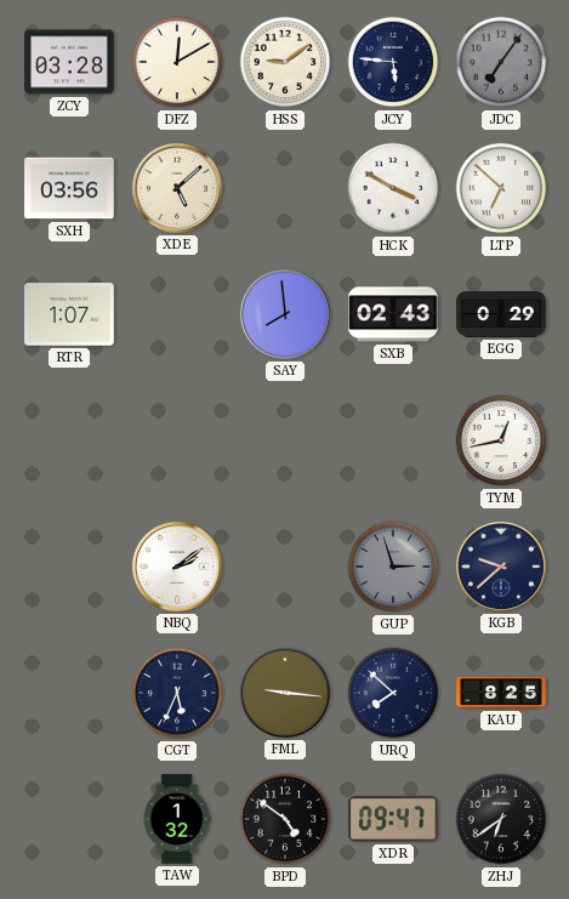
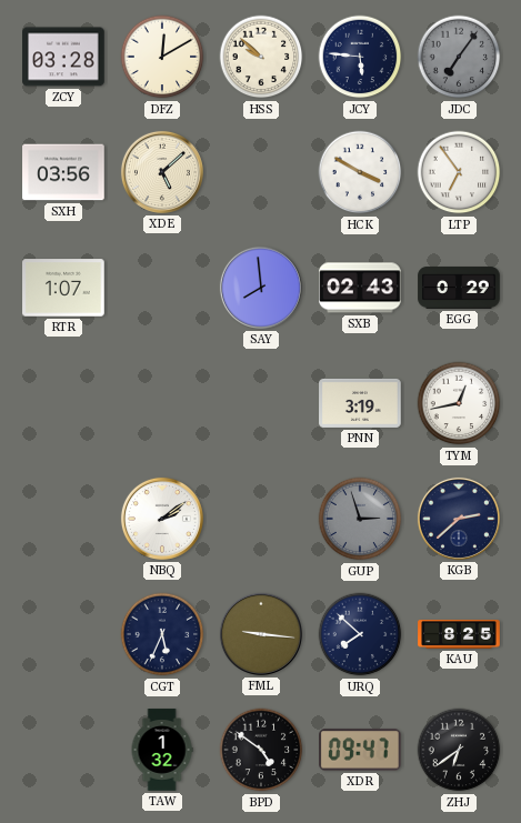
HSS: 9:09 -> 9:52
LTP: 6:52 -> 6:54
PNN: none -> 3:19
KGB: 9:38 -> 2:38
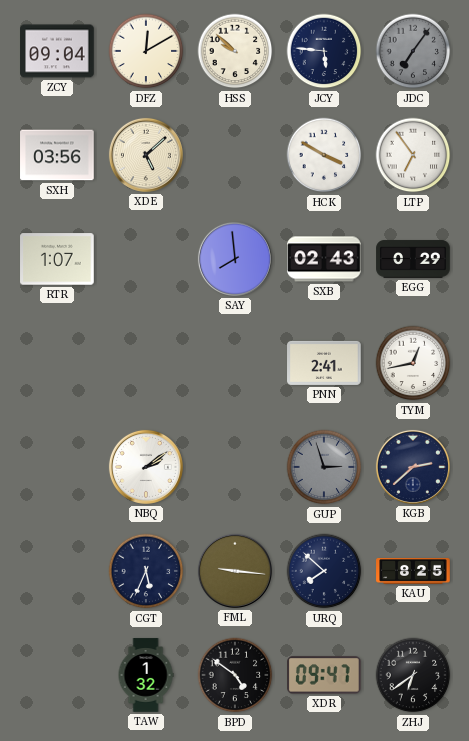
ZCY: 03:28 -> 09:04
PNN: 3:19 -> 2:41
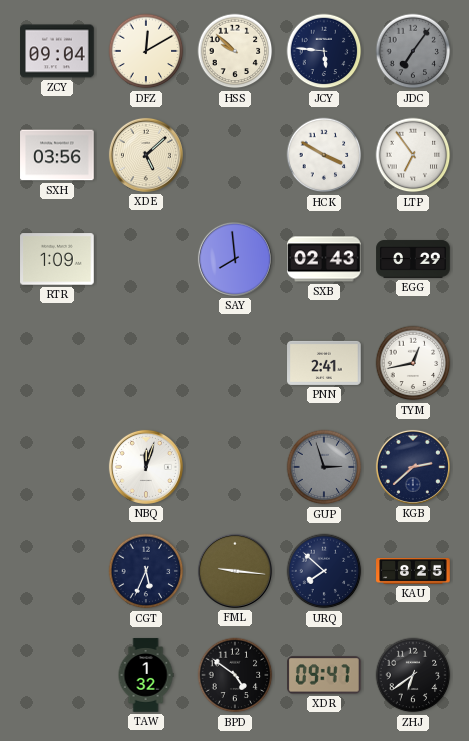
RTR: 1:07 -> 1:09
NBQ: 2:09 -> 12:03
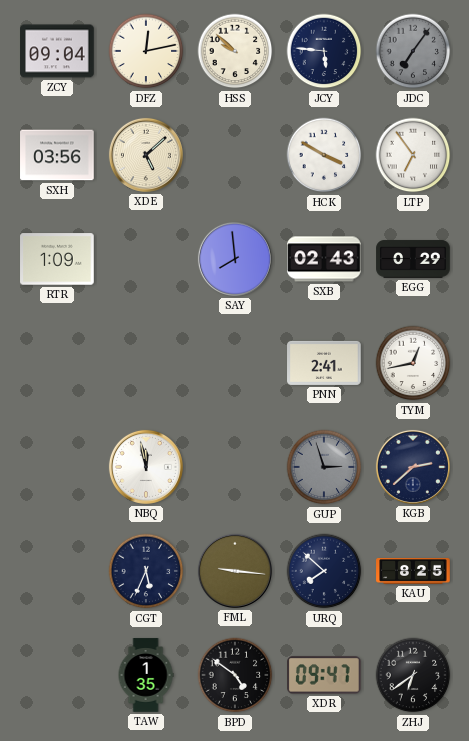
DFZ: 12:10 -> 12:13
NBQ: 12:03 -> 11:58
TAW: 1:32 -> 1:35
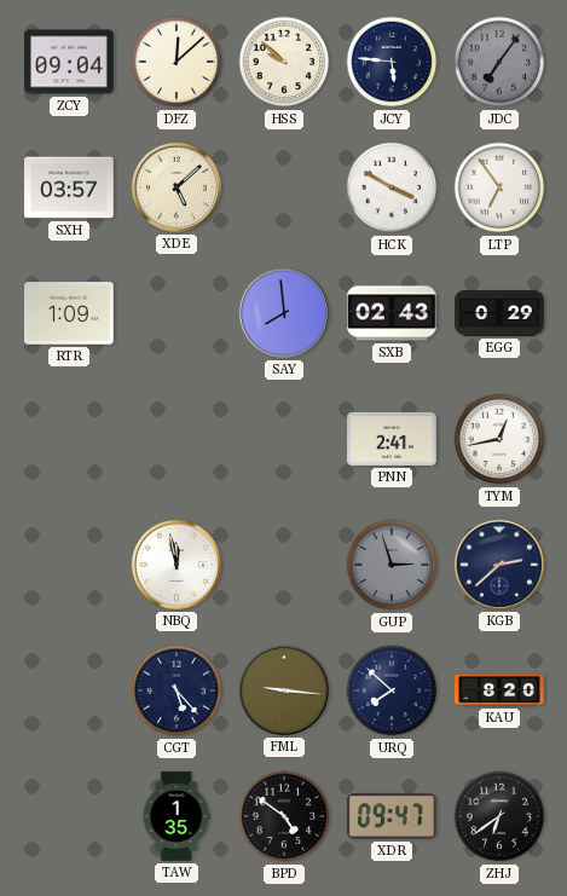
DFZ: 12:13 -> 12:08
SXH: 03:56 -> 03:57
CGT: 5:34 -> 5:23
KAU: 8:25 -> 8:20
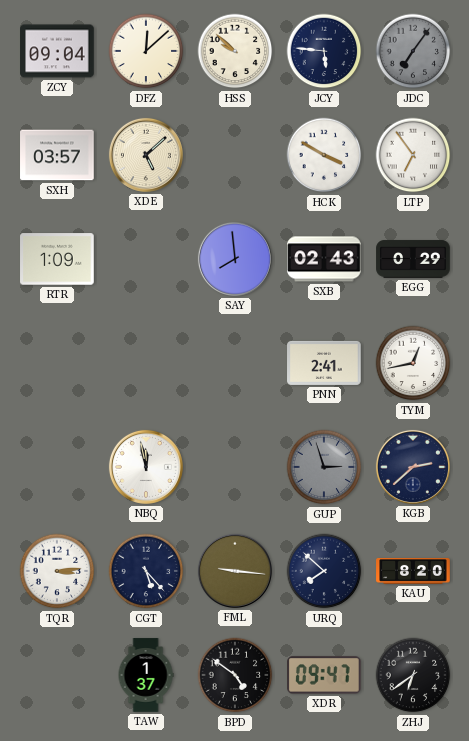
TQR: none -> 3:14
TAW: 1:35 -> 1:37
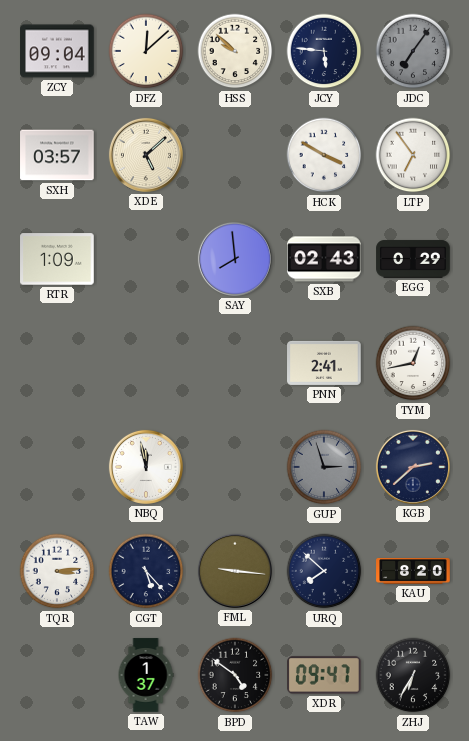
ZHJ: 6:39 -> 6:35
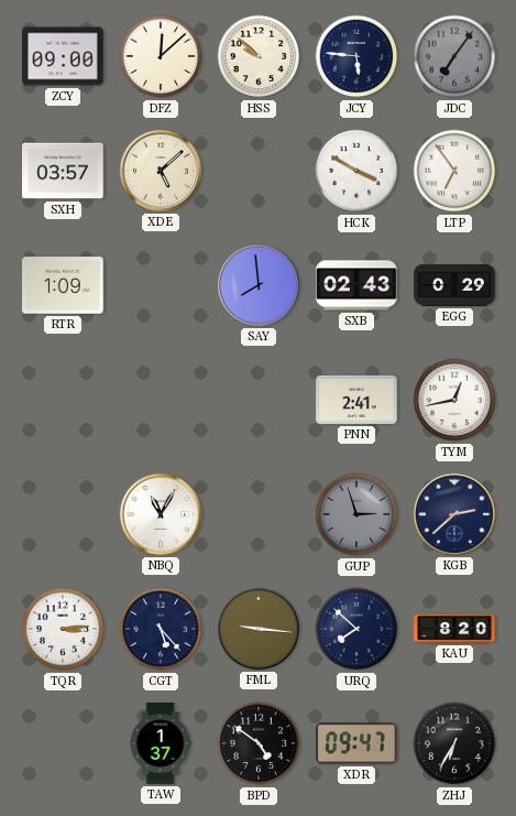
ZCY: 09:04 -> 09:00
NBQ: 11:58 -> 11:05
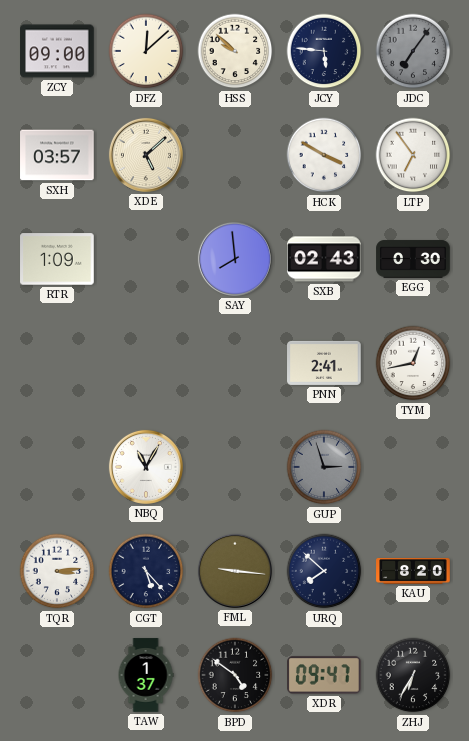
EGG: 0:29 -> 0:30
KGB: 2:38 -> none
